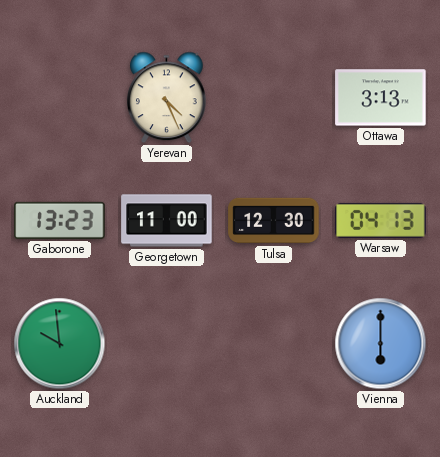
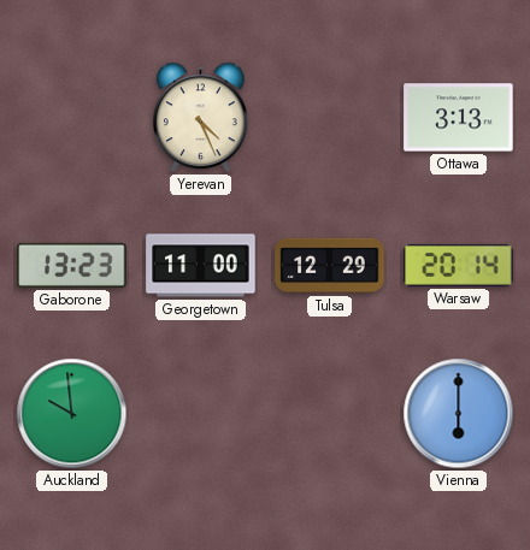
Tulsa: 12:30 -> 12:29
Warsaw: 04:13 -> 20:14
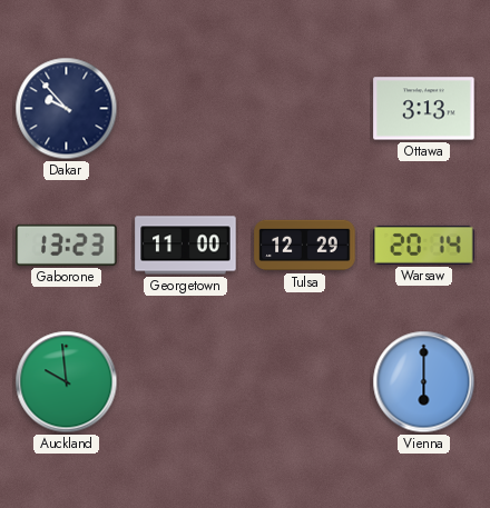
Dakar: none -> 9:53
Yerevan: 4:26 -> none
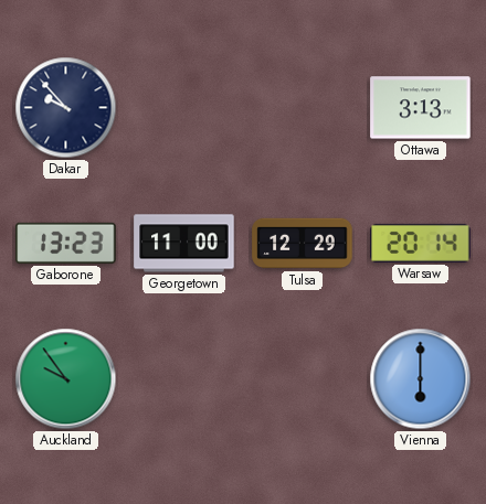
Auckland: 9:59 -> 9:54
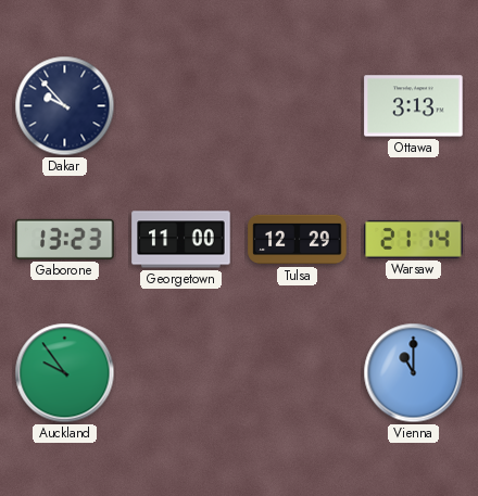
Warsaw: 20:14 -> 21:14
Vienna: 6:00 -> 11:00
